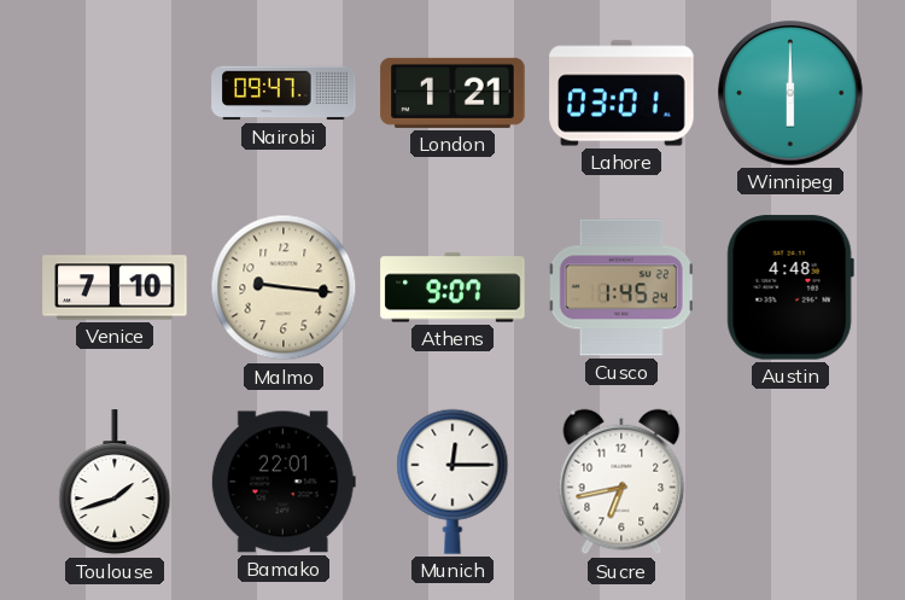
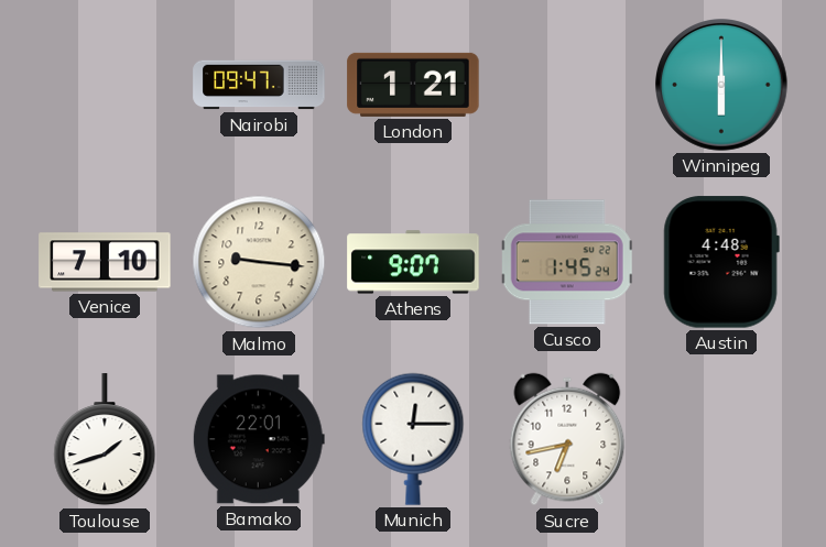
Lahore: 03:01 -> none
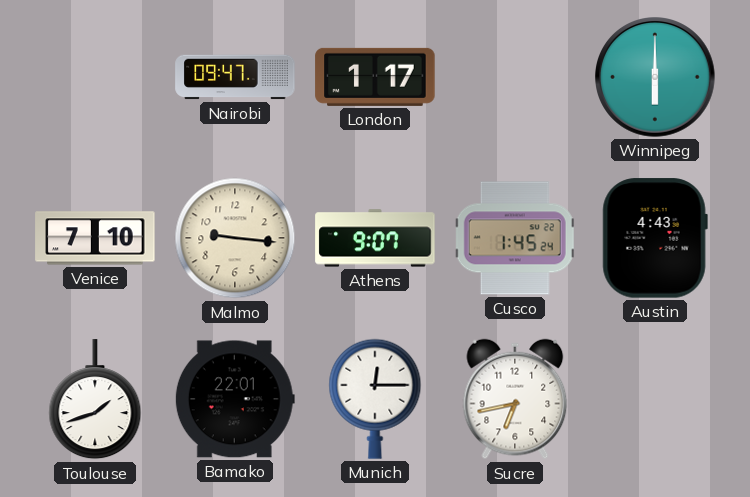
London: 1:21 -> 1:17
Austin: 4:48 -> 4:43
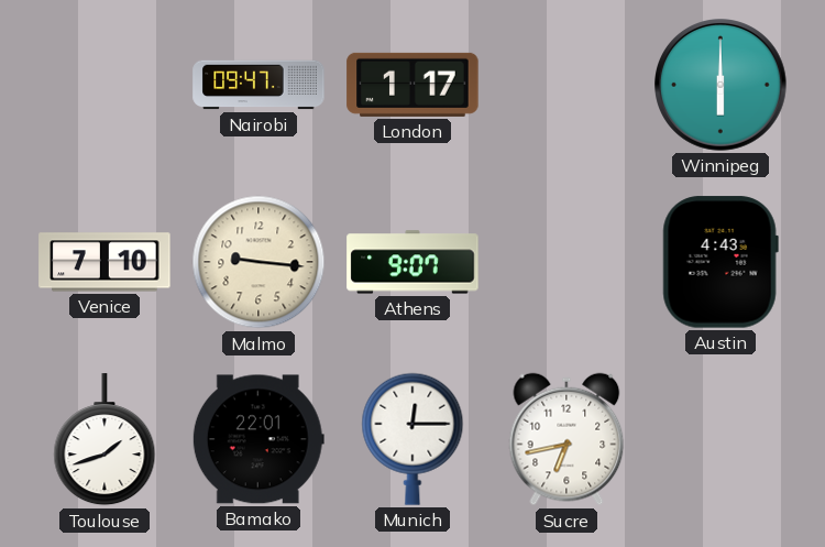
Cusco: 1:45 -> none
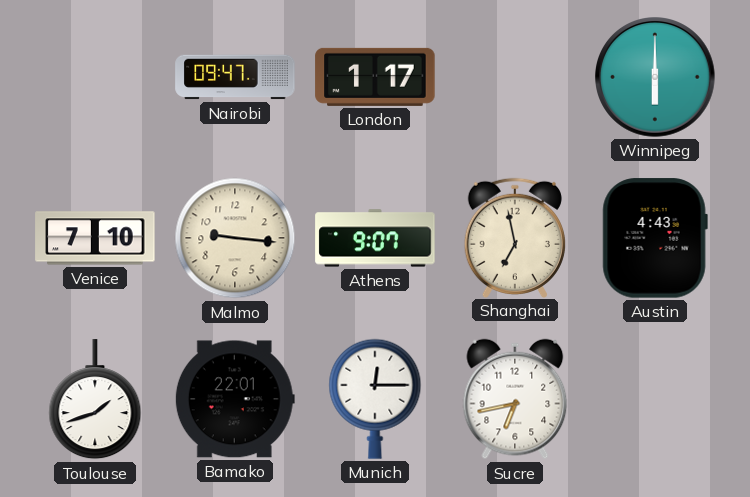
Shanghai: none -> 6:58
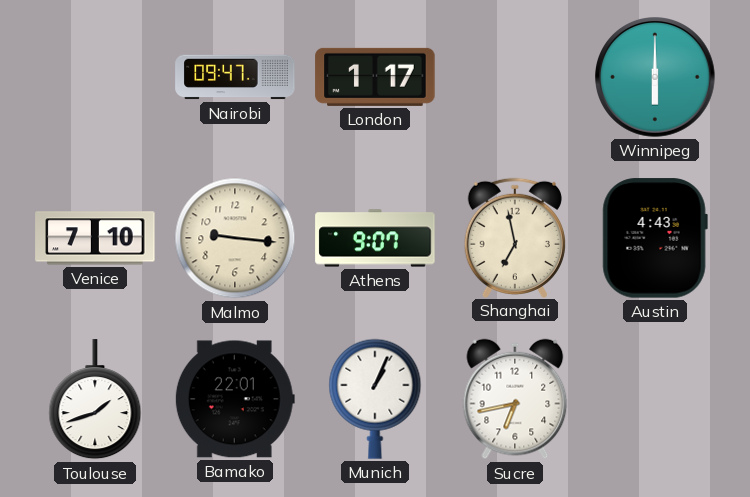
Munich: 12:15 -> 1:04
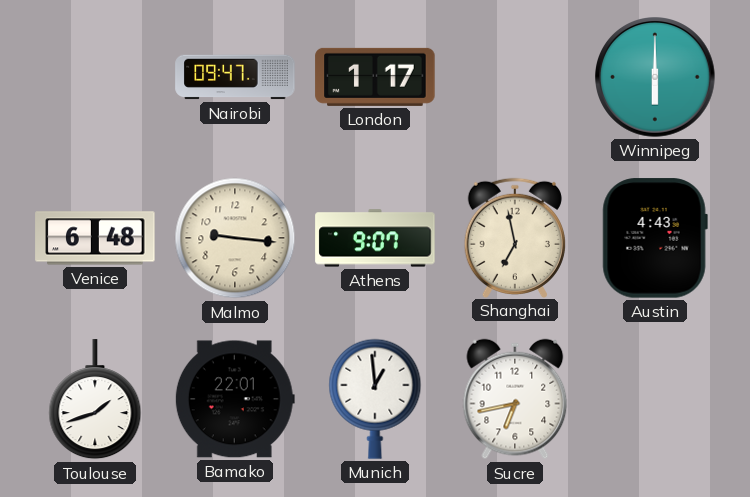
Venice: 7:10 -> 6:48
Munich: 1:04 -> 12:59
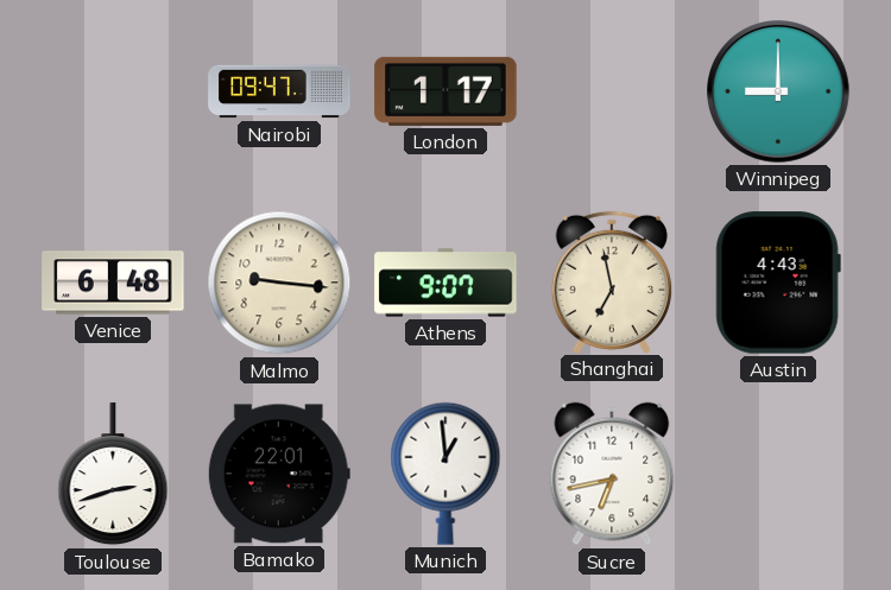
Winnipeg: 6:00 -> 9:00
Toulouse: 1:42 -> 2:42
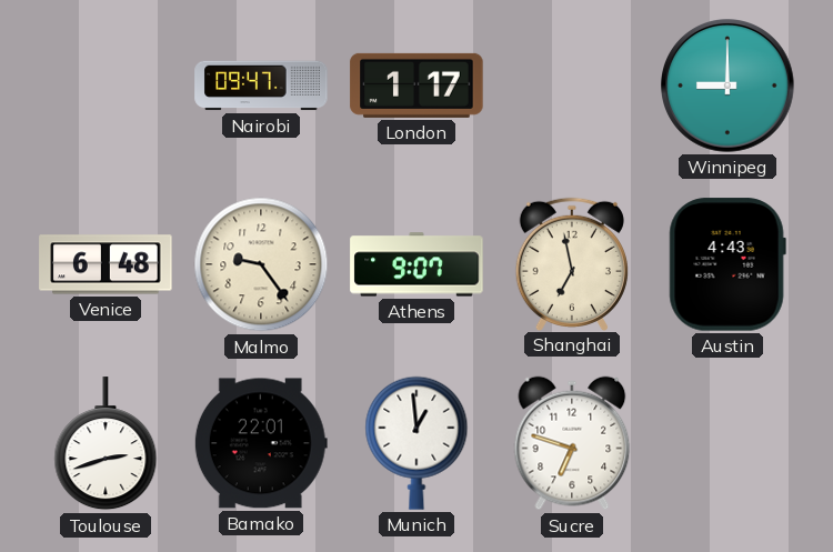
Malmo: 9:16 -> 9:24
Sucre: 6:43 -> 6:48
